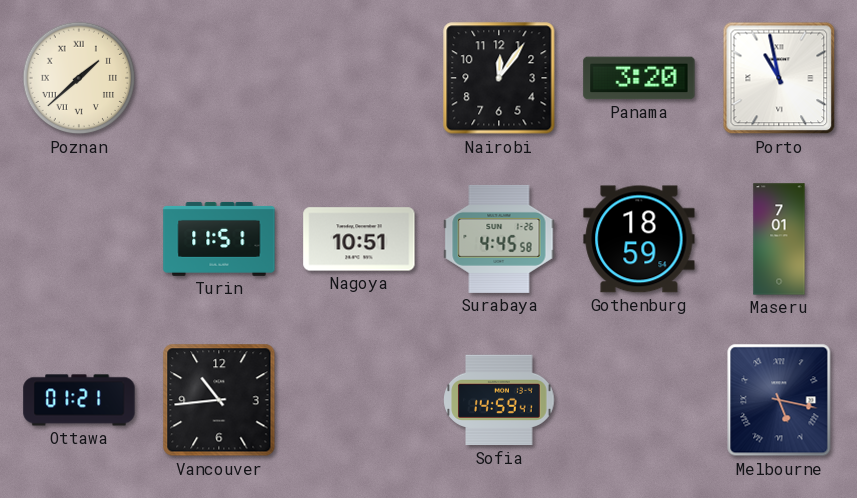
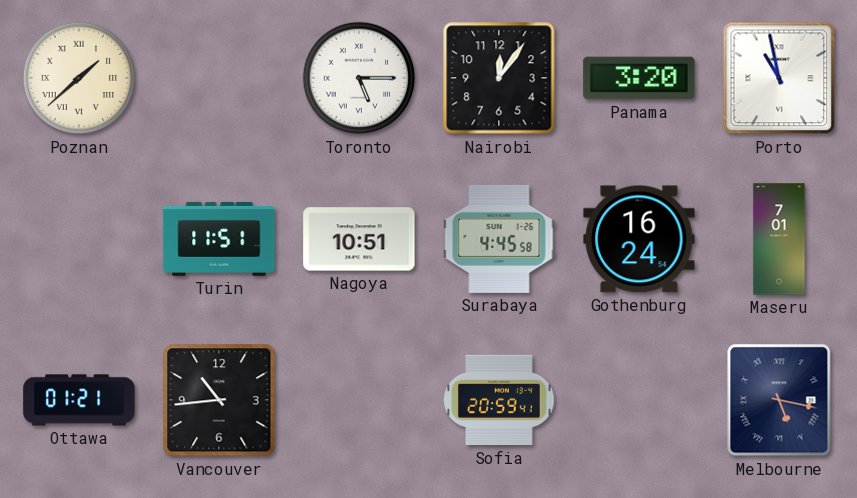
Toronto: none -> 5:15
Gothenburg: 18:59 -> 16:24
Sofia: 14:59 -> 20:59
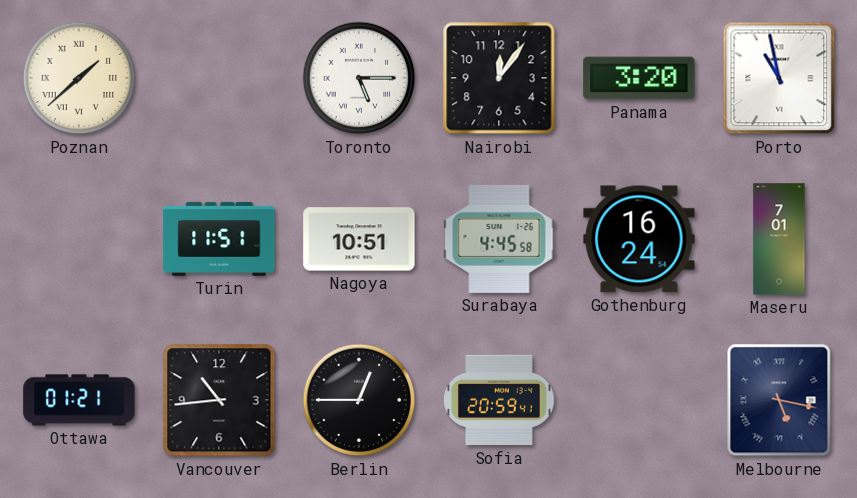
Berlin: none -> 12:45
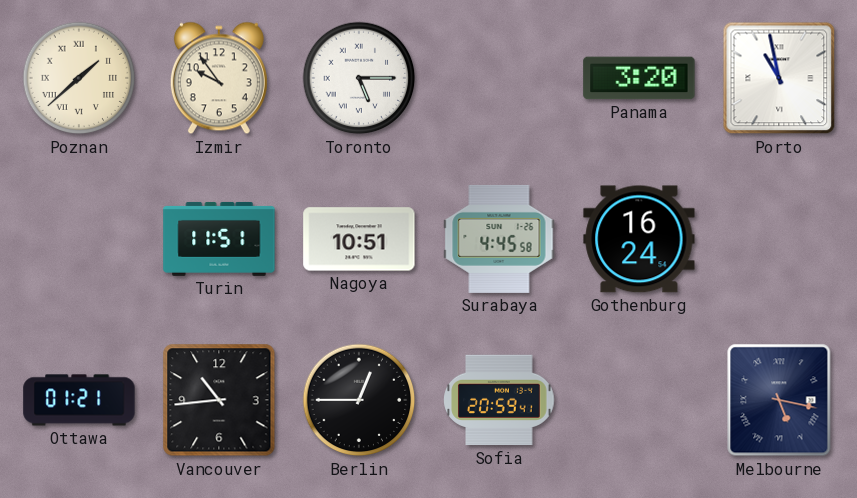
Izmir: none -> 9:54
Nairobi: 12:06 -> none
Maseru: 7:01 -> none
